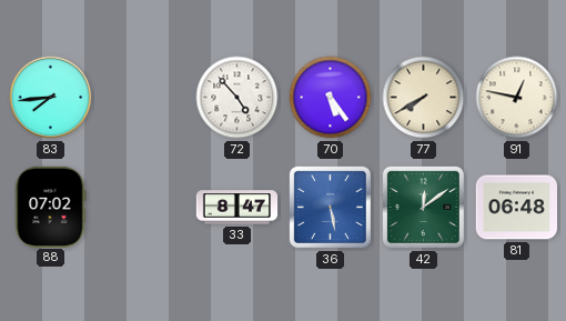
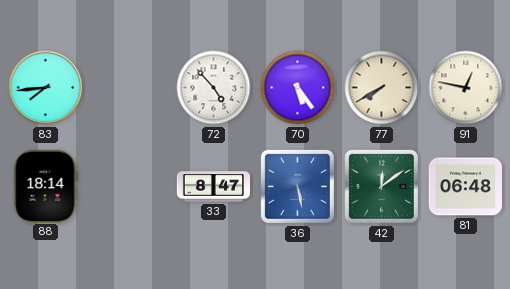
88: 07:02 -> 18:14
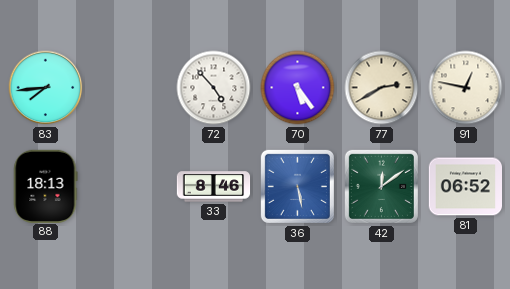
77: 7:40 -> 2:40
88: 18:14 -> 18:13
33: 8:47 -> 8:46
81: 06:48 -> 06:52
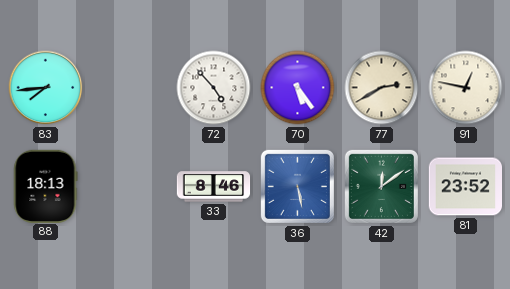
81: 06:52 -> 23:52
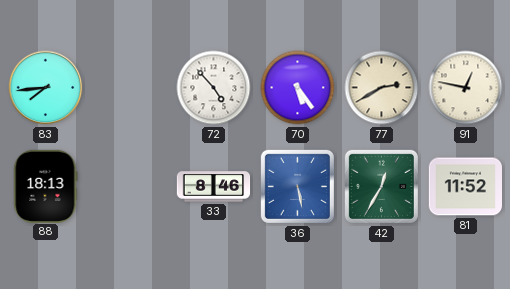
42: 12:09 -> 12:35
81: 23:52 -> 11:52
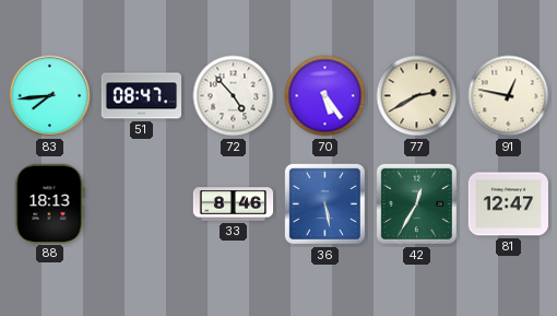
51: none -> 08:47
81: 11:52 -> 12:47
